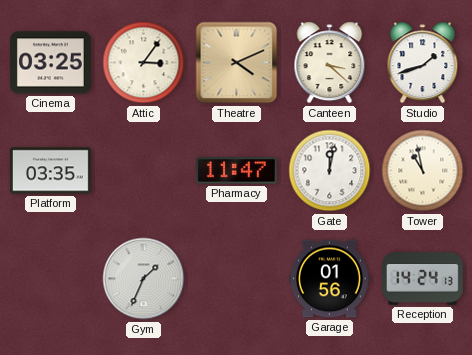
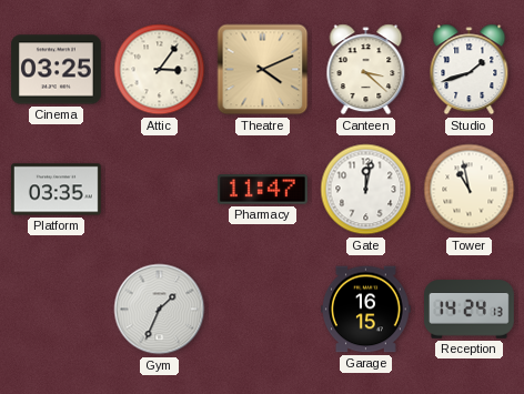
Garage: 01:56 -> 16:15
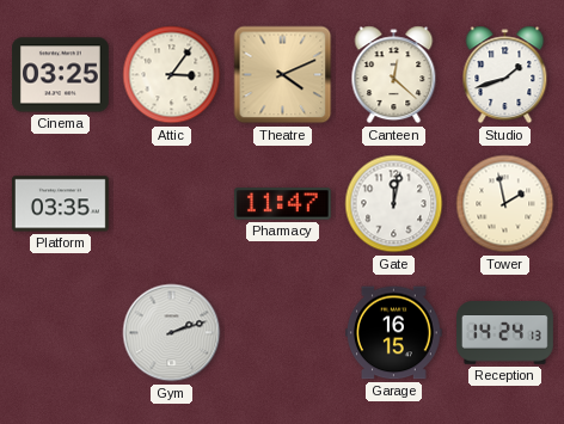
Canteen: 3:22 -> 12:22
Tower: 10:58 -> 1:58
Gym: 1:34 -> 2:12
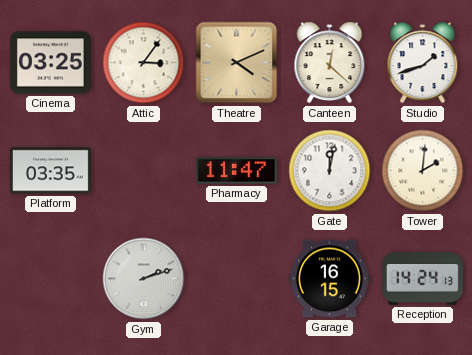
Tower: 1:58 -> 2:01
